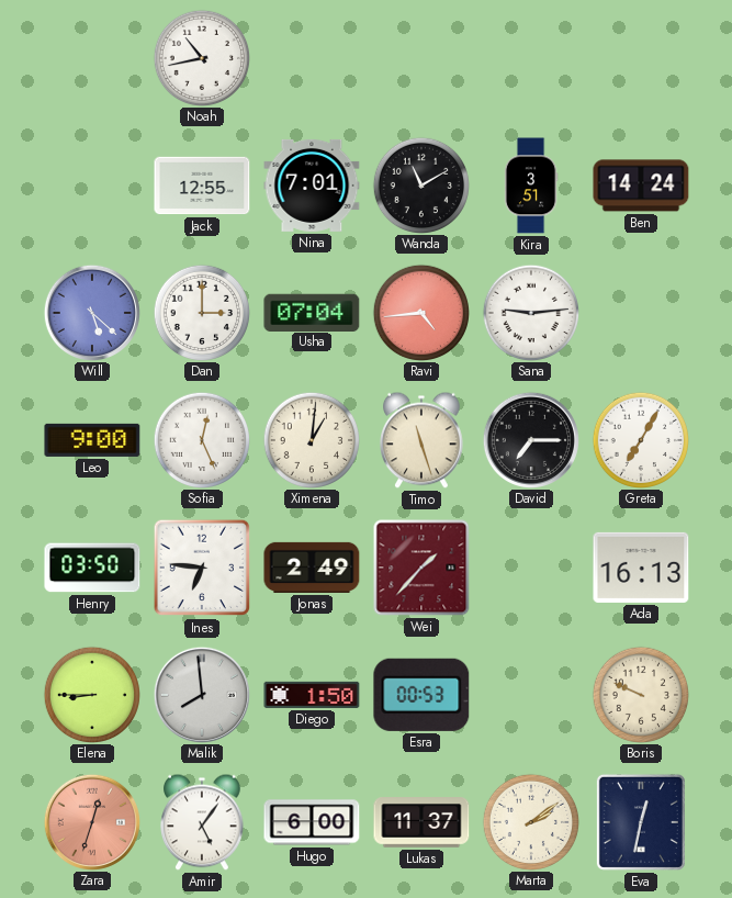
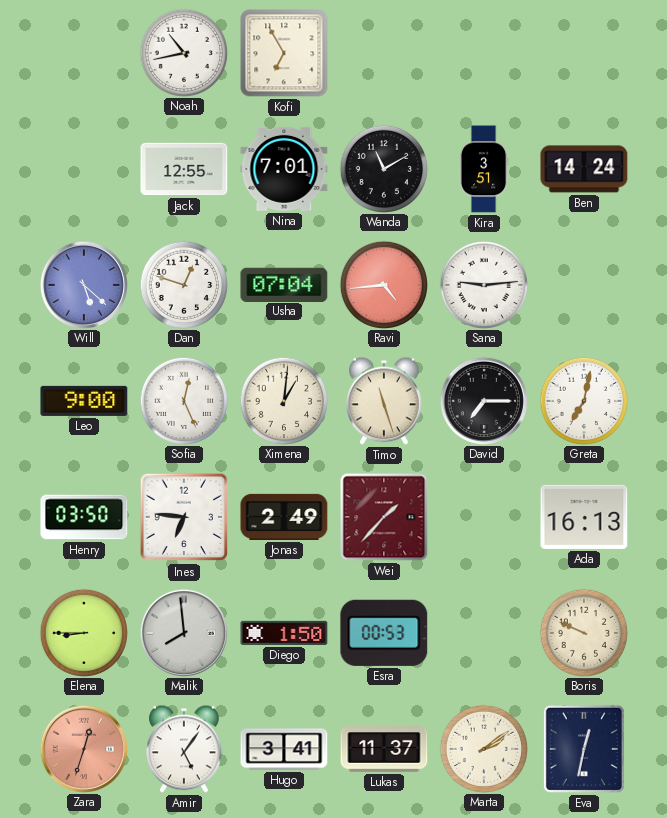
Kofi: none -> 6:55
Dan: 3:00 -> 12:48
Greta: 7:05 -> 7:02
Hugo: 6:00 -> 3:41
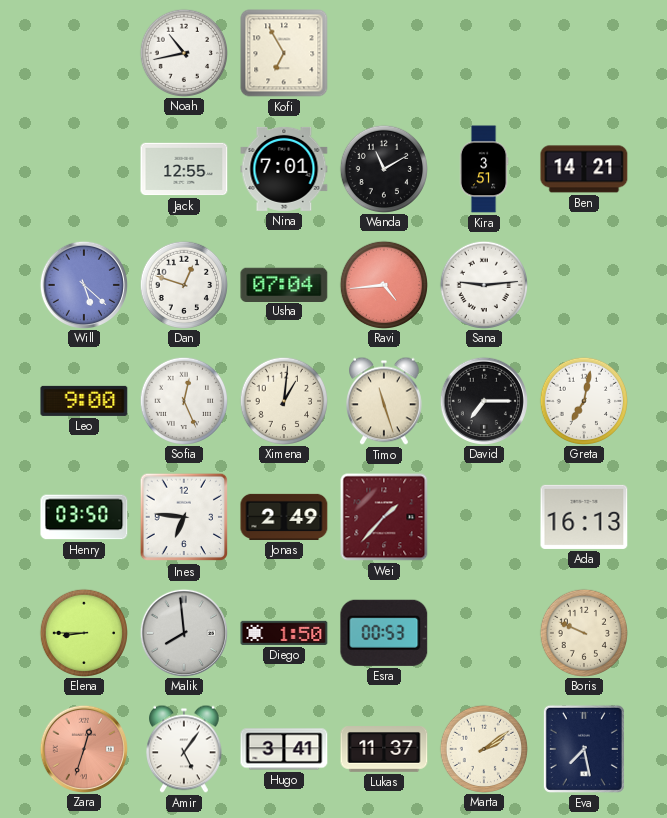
Ben: 14:24 -> 14:21
Eva: 12:32 -> 7:28
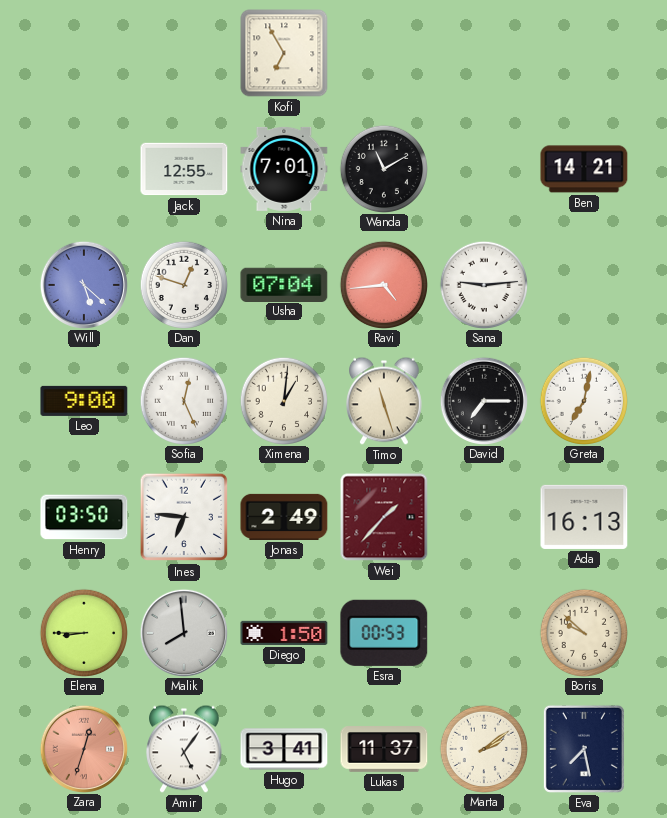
Noah: 10:43 -> none
Kira: 3:51 -> none
Boris: 9:49 -> 9:52
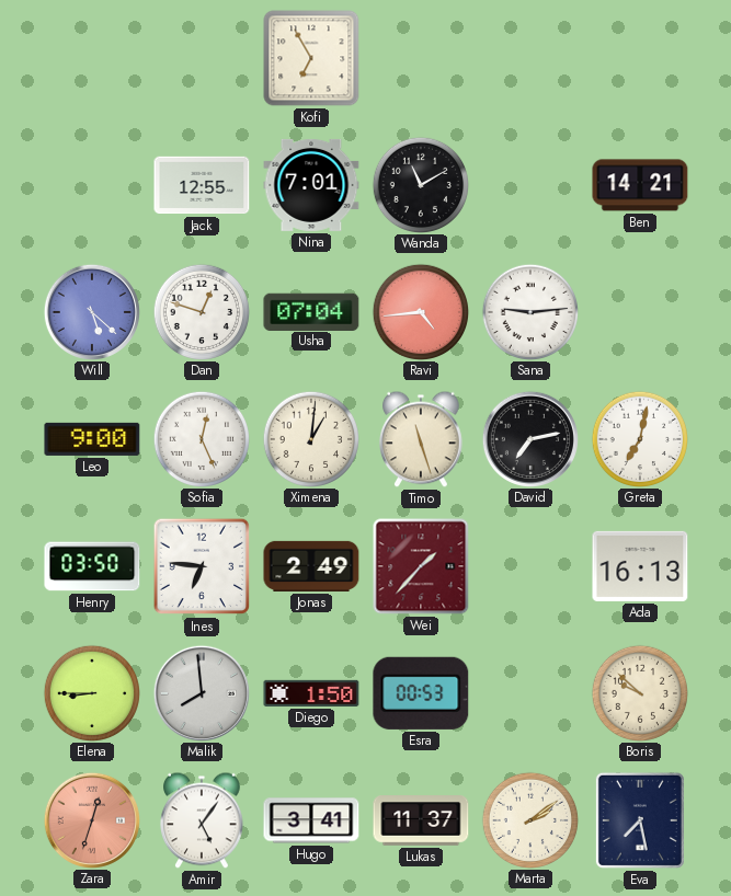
David: 7:15 -> 7:13
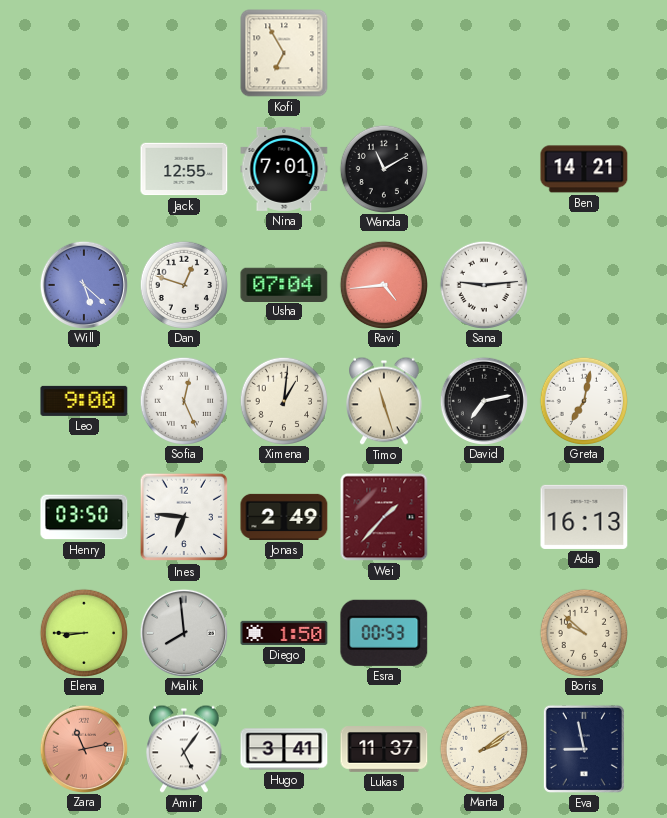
Zara: 12:33 -> 11:13
Eva: 7:28 -> 8:58
